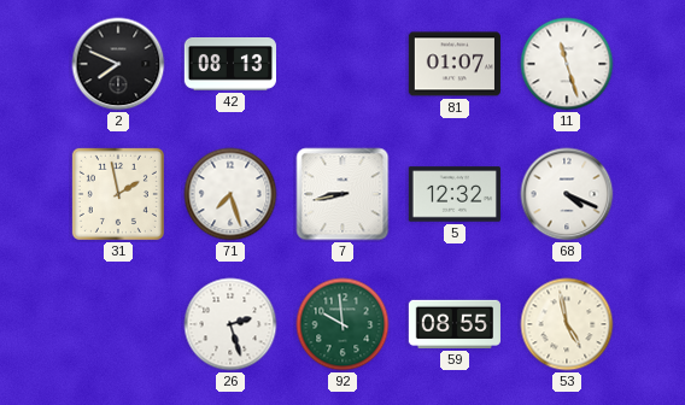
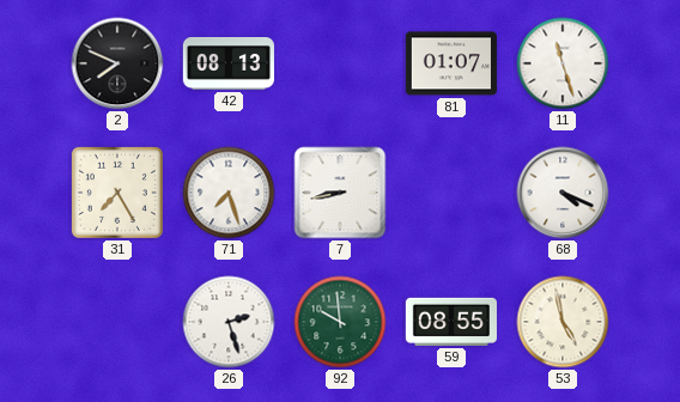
31: 1:58 -> 7:25
5: 12:32 -> none
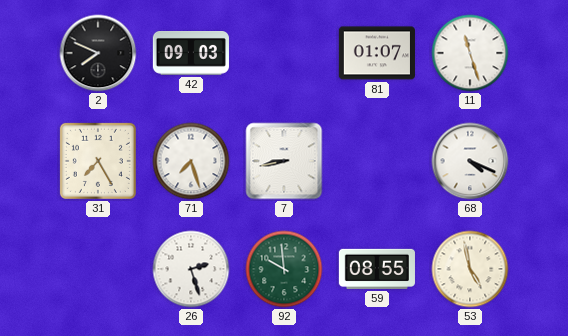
42: 08:13 -> 09:03
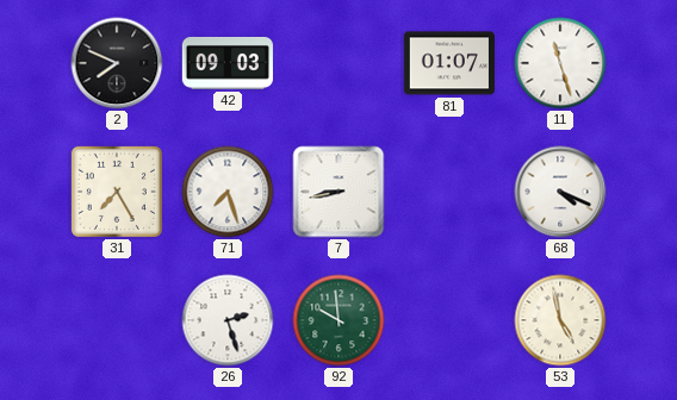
59: 08:55 -> none
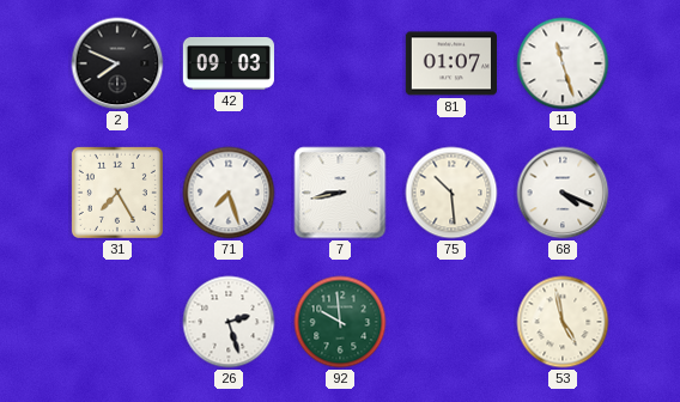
75: none -> 10:29
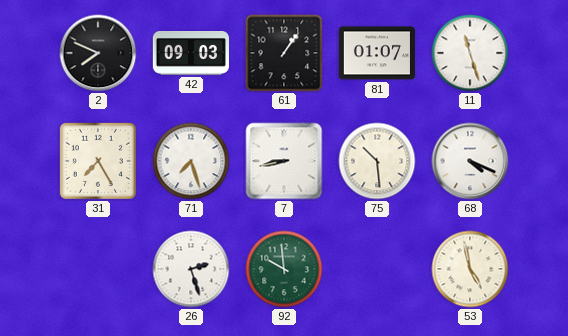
61: none -> 1:06
